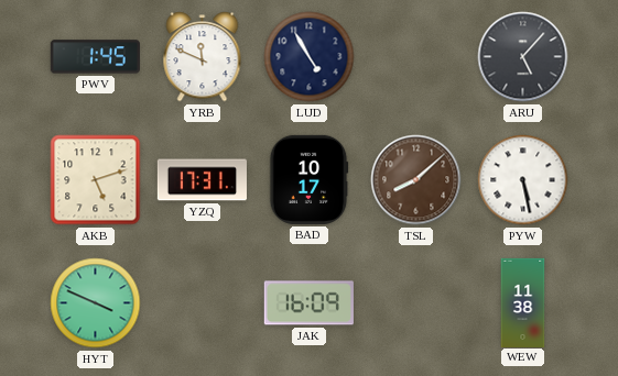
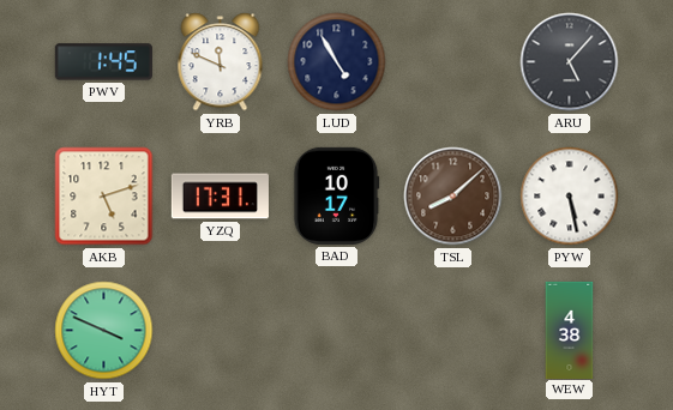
JAK: 16:09 -> none
WEW: 11:38 -> 4:38
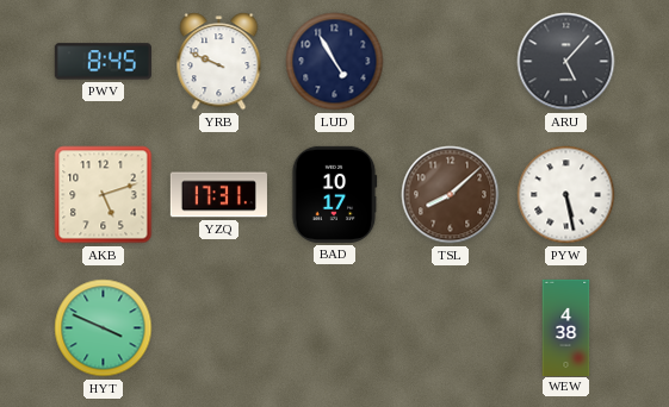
PWV: 1:45 -> 8:45
YRB: 11:49 -> 9:49
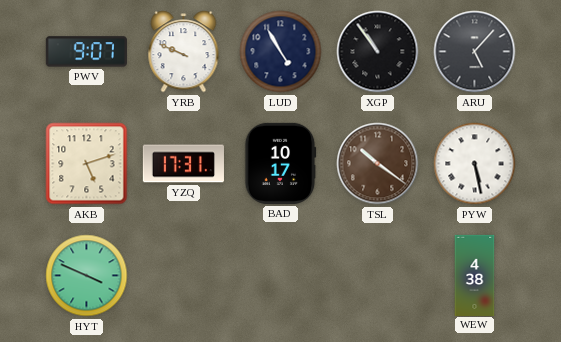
PWV: 8:45 -> 9:07
XGP: none -> 10:54
TSL: 8:08 -> 10:21
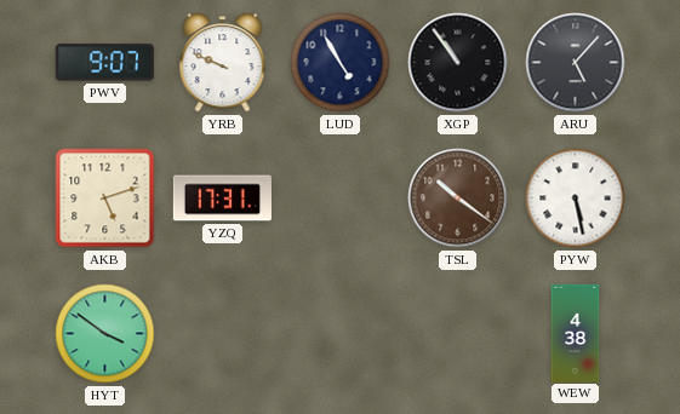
BAD: 10:17 -> none
HYT: 3:49 -> 3:51
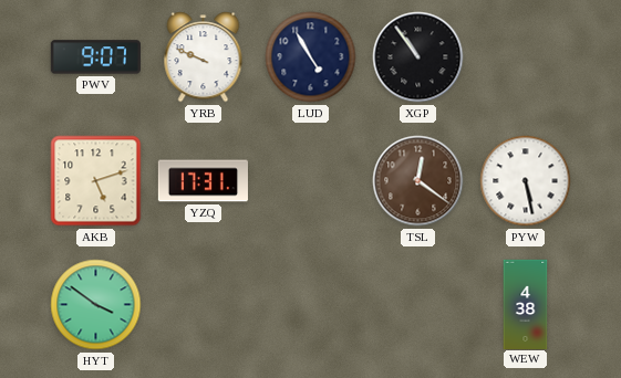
ARU: 5:07 -> none
TSL: 10:21 -> 12:21
